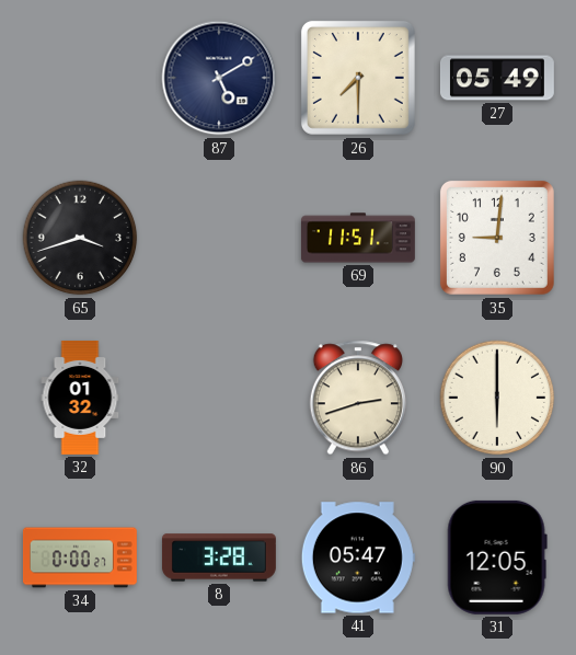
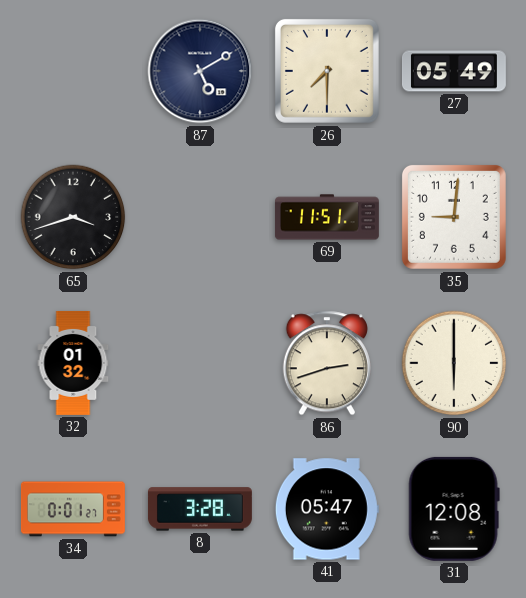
34: 0:00 -> 0:01
31: 12:05 -> 12:08
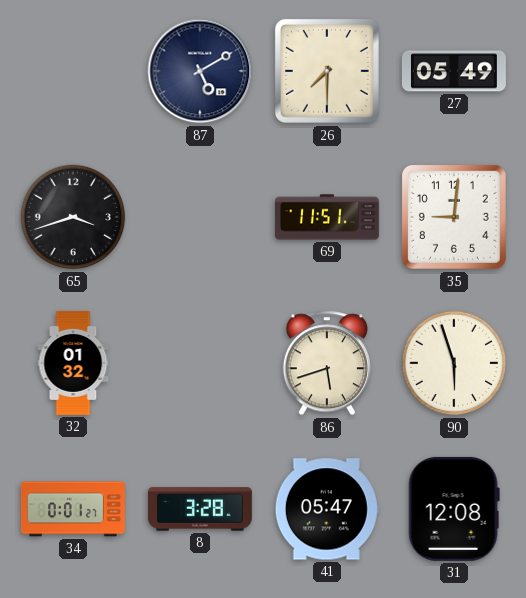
86: 2:42 -> 5:42
90: 6:00 -> 5:57
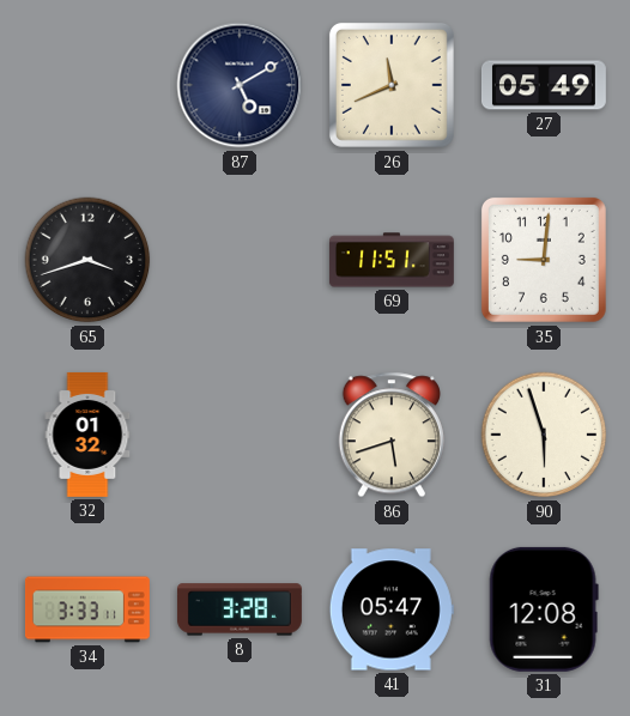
26: 7:30 -> 11:41
34: 0:01 -> 3:33
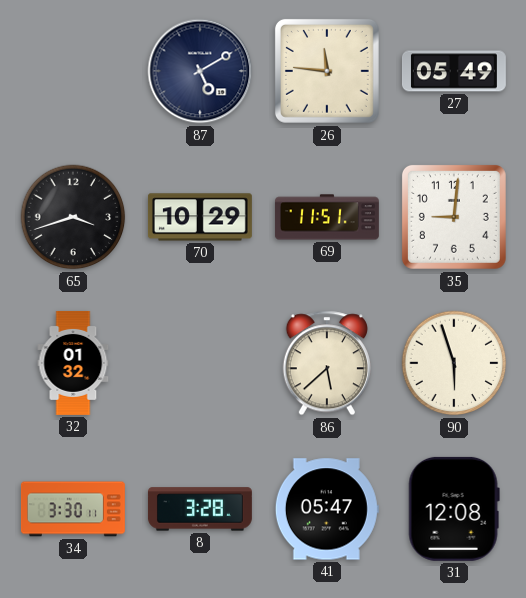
26: 11:41 -> 11:46
70: none -> 10:29
86: 5:42 -> 5:38
34: 3:33 -> 3:30
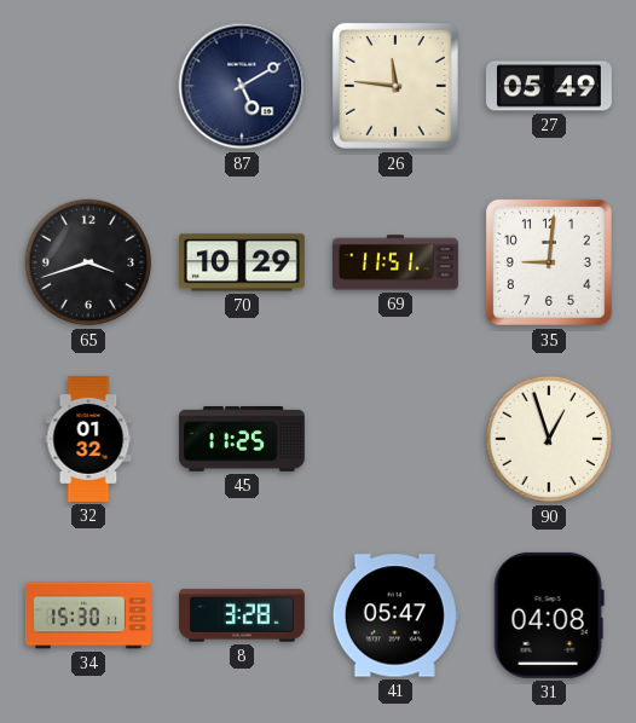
45: none -> 11:25
86: 5:38 -> none
90: 5:57 -> 12:57
34: 3:30 -> 15:30
31: 12:08 -> 04:08
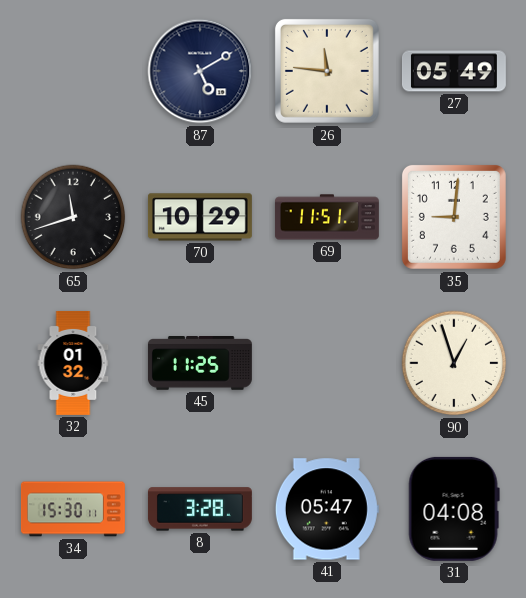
65: 3:42 -> 11:42
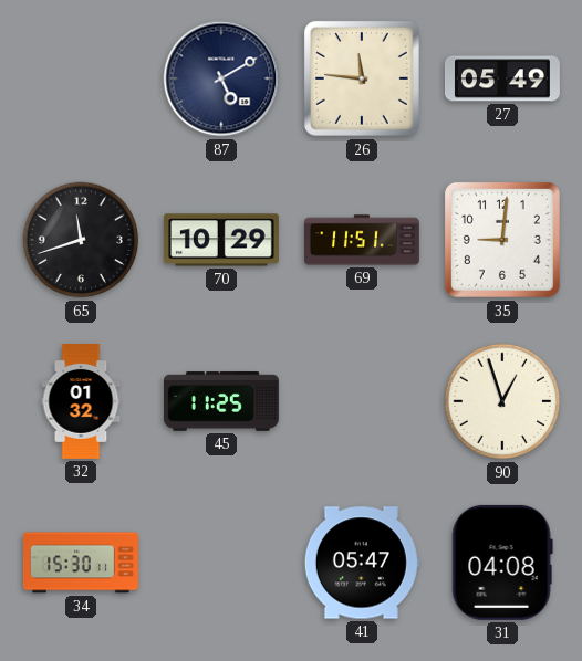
8: 3:28 -> none
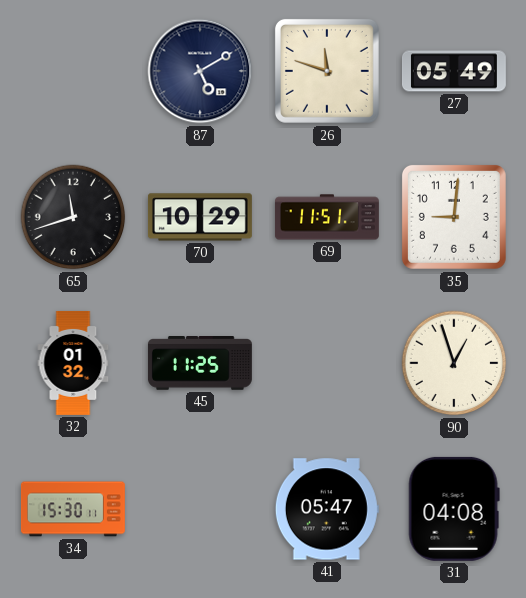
26: 11:46 -> 11:48
